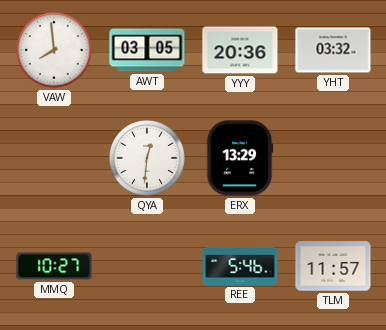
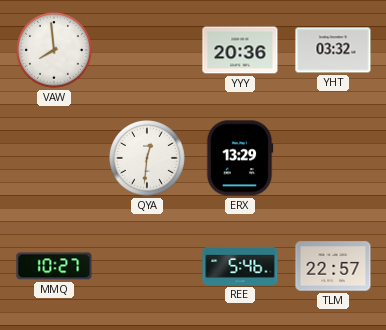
AWT: 03:05 -> none
TLM: 11:57 -> 22:57
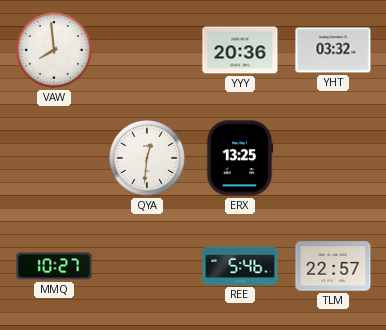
ERX: 13:29 -> 13:25
